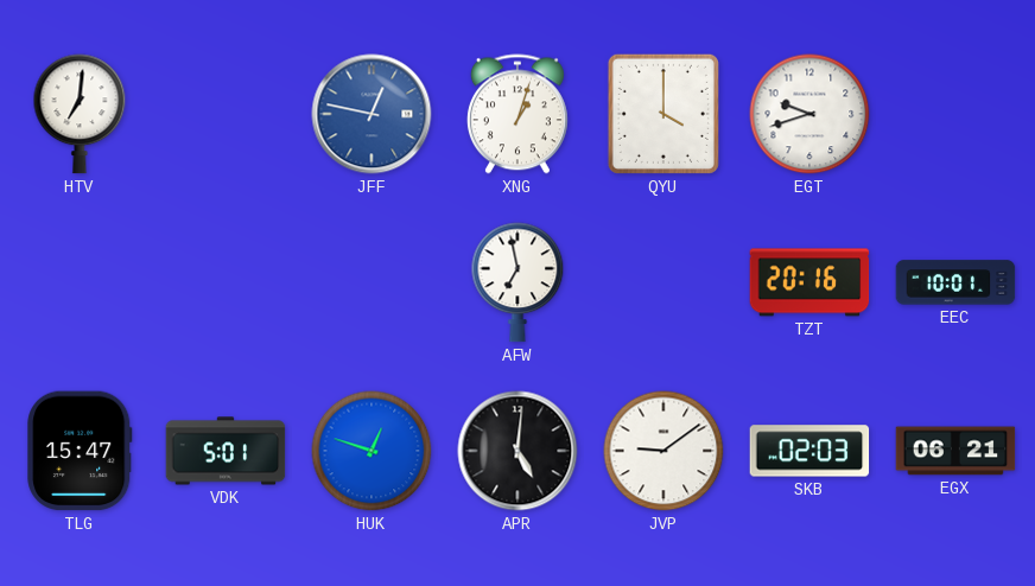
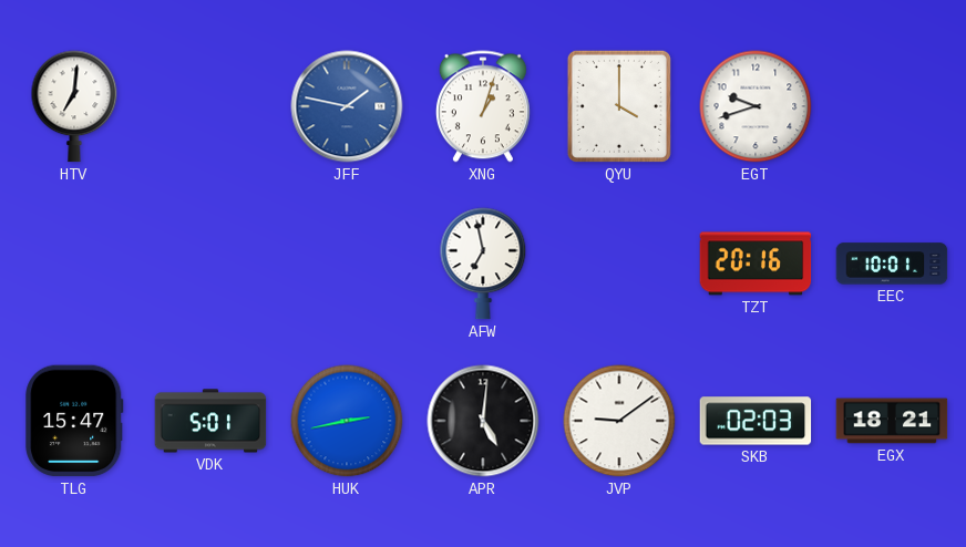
JFF: 12:47 -> 1:47
HUK: 12:48 -> 2:43
EGX: 06:21 -> 18:21
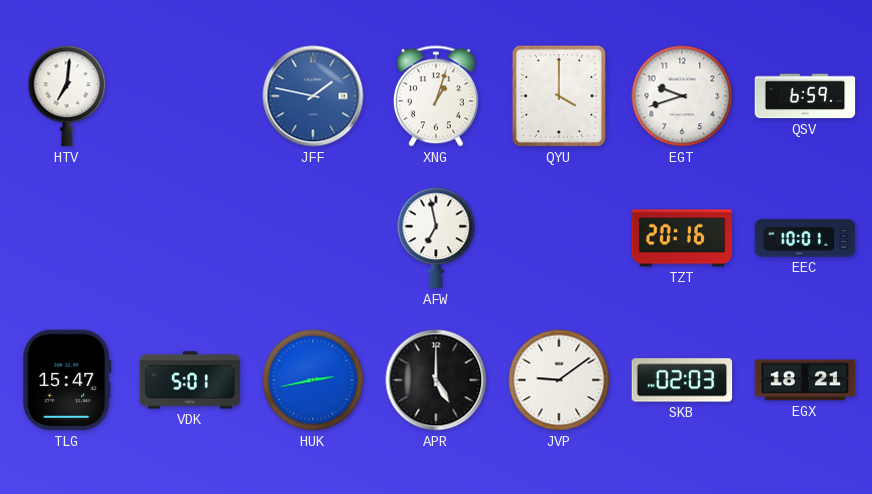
QSV: none -> 6:59
APR: 5:01 -> 5:00
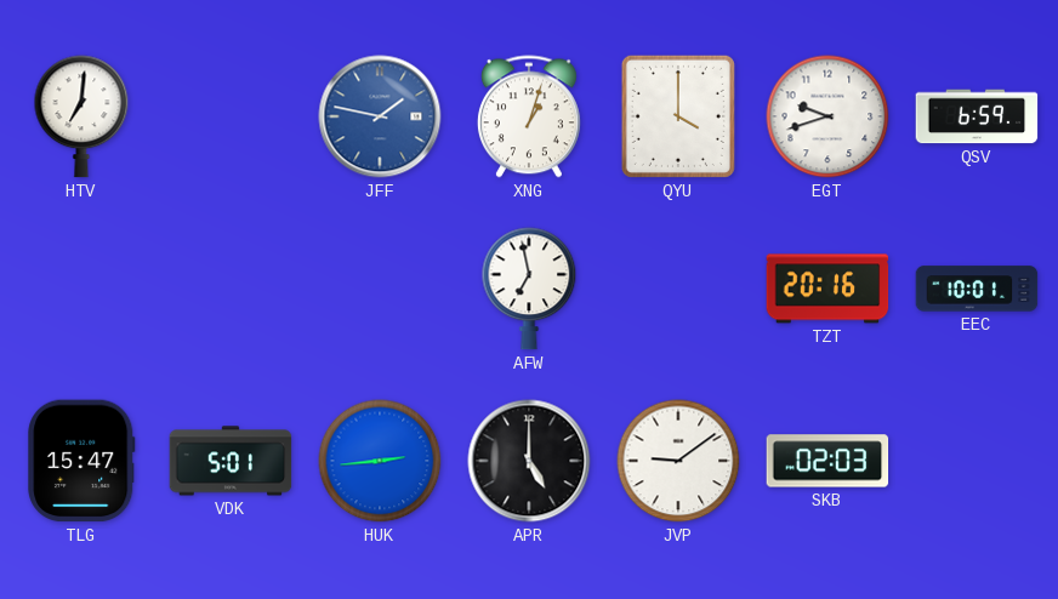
HUK: 2:43 -> 2:44
EGX: 18:21 -> none
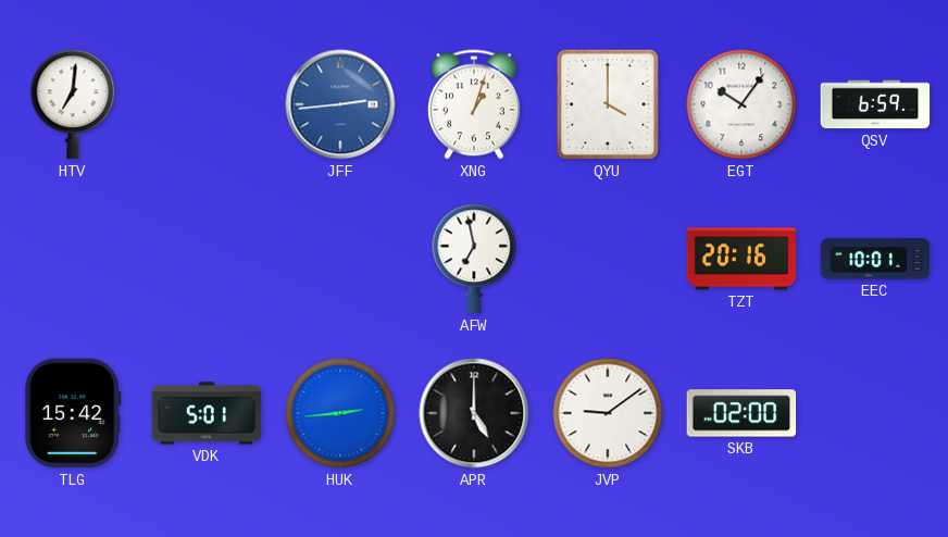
JFF: 1:47 -> 2:44
EGT: 9:42 -> 10:06
TLG: 15:47 -> 15:42
SKB: 02:03 -> 02:00
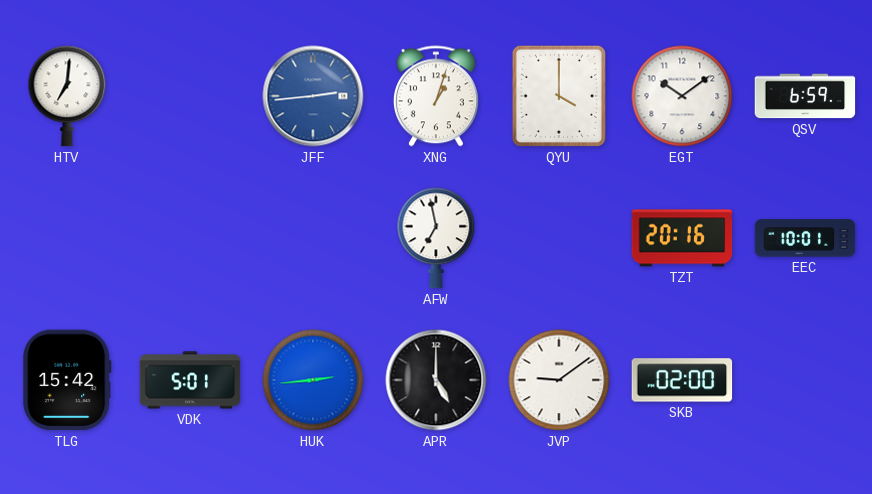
EGT: 10:06 -> 10:09
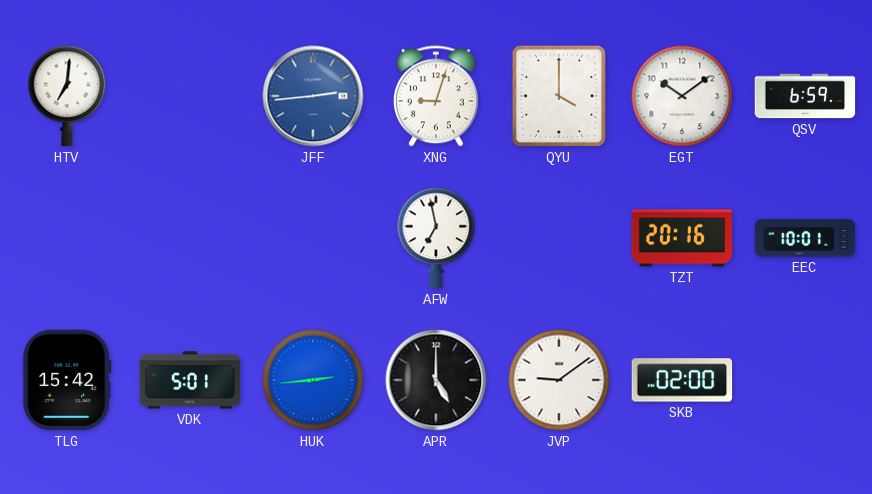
XNG: 1:03 -> 9:03
